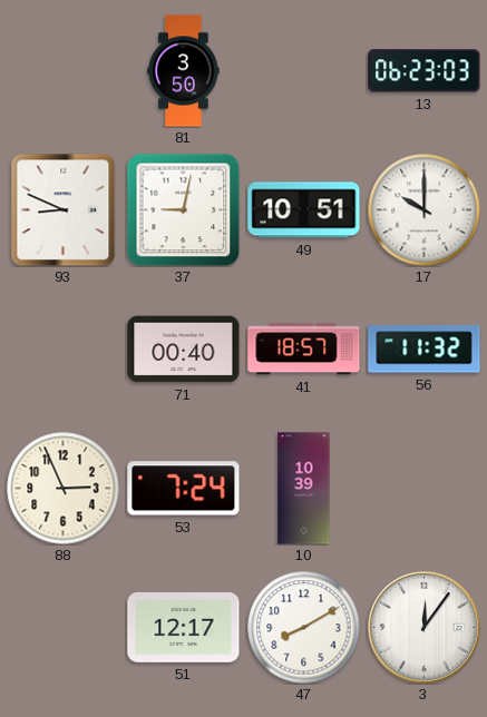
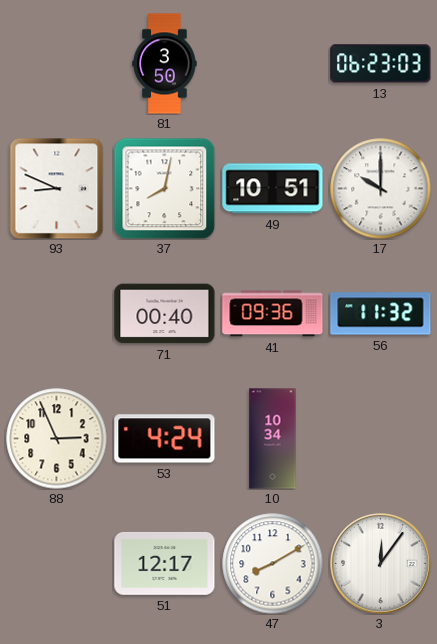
37: 9:02 -> 8:02
41: 18:57 -> 09:36
53: 7:24 -> 4:24
10: 10:39 -> 10:34
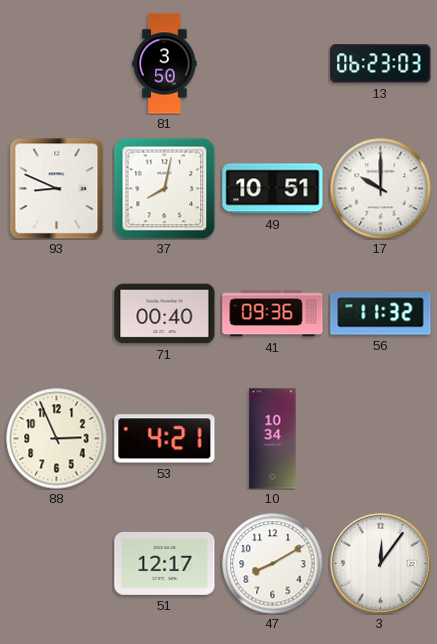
53: 4:24 -> 4:21
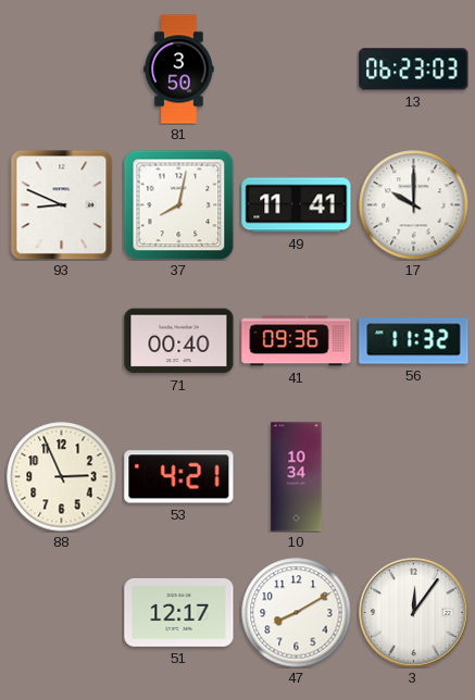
49: 10:51 -> 11:41
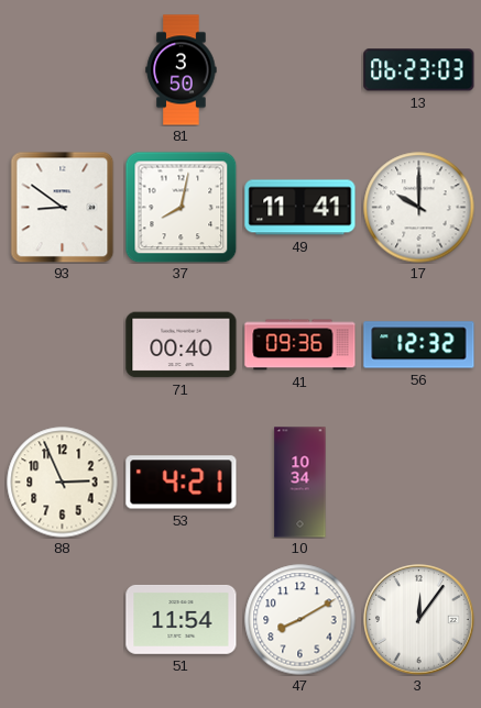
93: 8:49 -> 8:51
56: 11:32 -> 12:32
51: 12:17 -> 11:54
